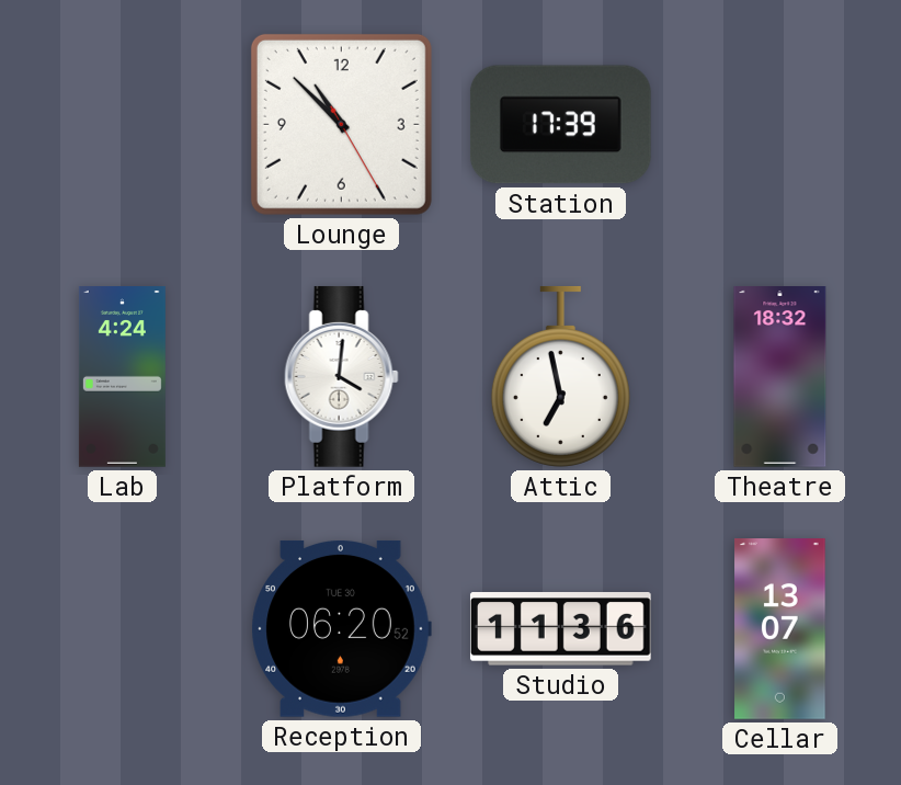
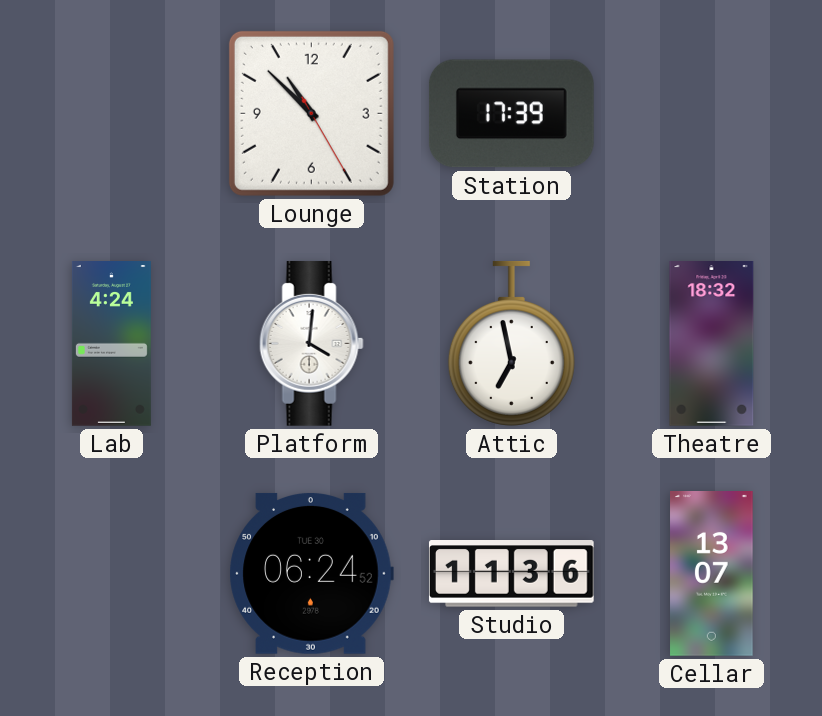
Reception: 06:20 -> 06:24
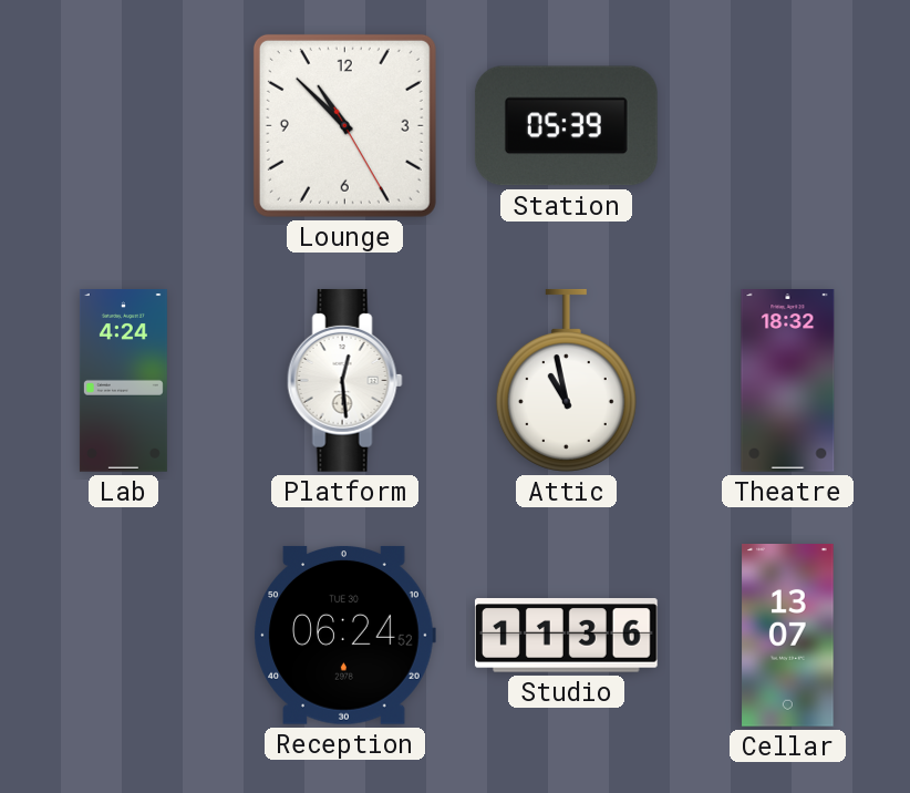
Station: 17:39 -> 05:39
Platform: 4:01 -> 12:29
Attic: 6:58 -> 10:58
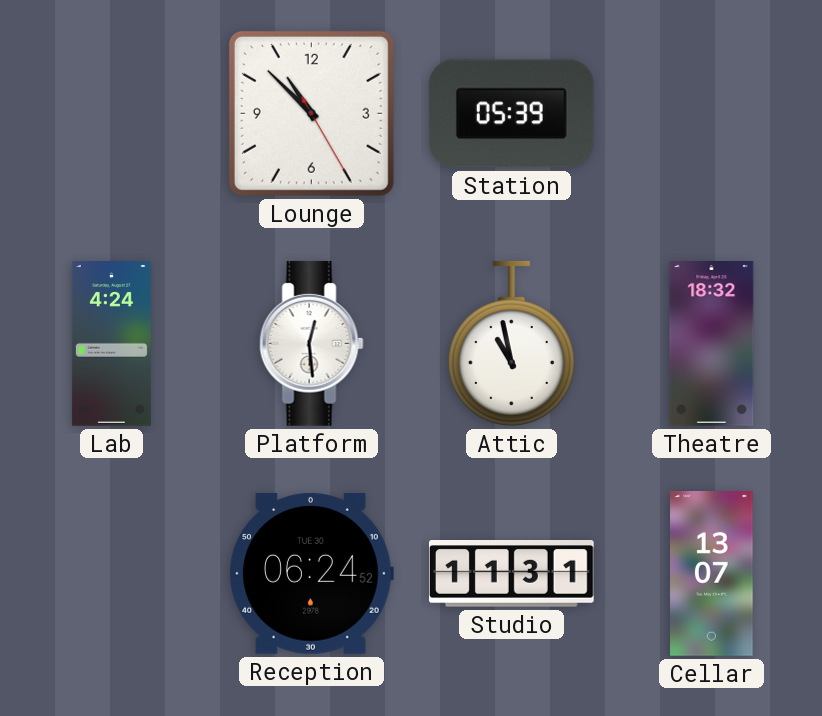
Studio: 11:36 -> 11:31
